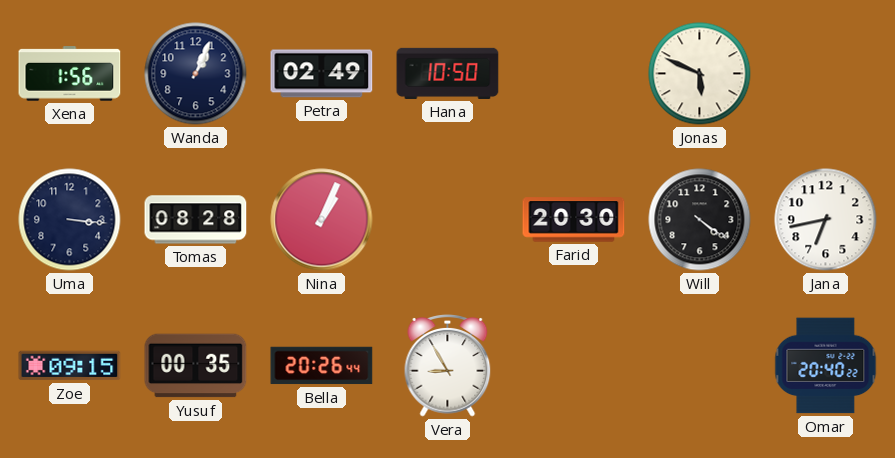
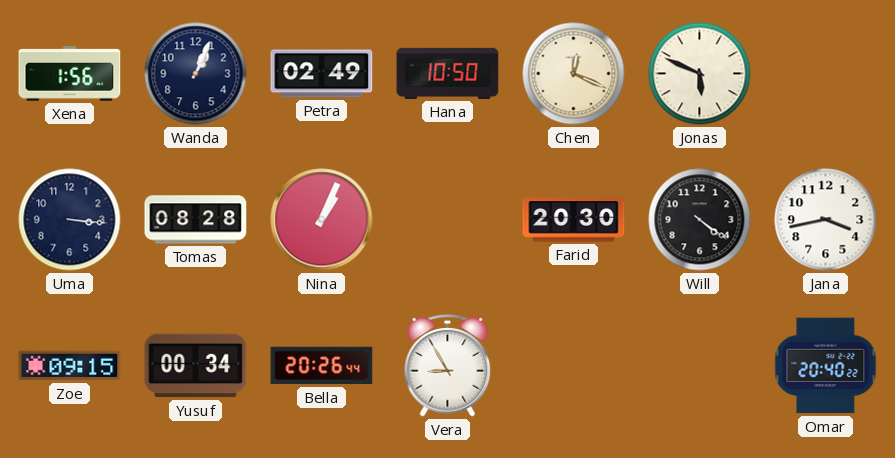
Chen: none -> 12:19
Jana: 6:43 -> 3:43
Yusuf: 00:35 -> 00:34
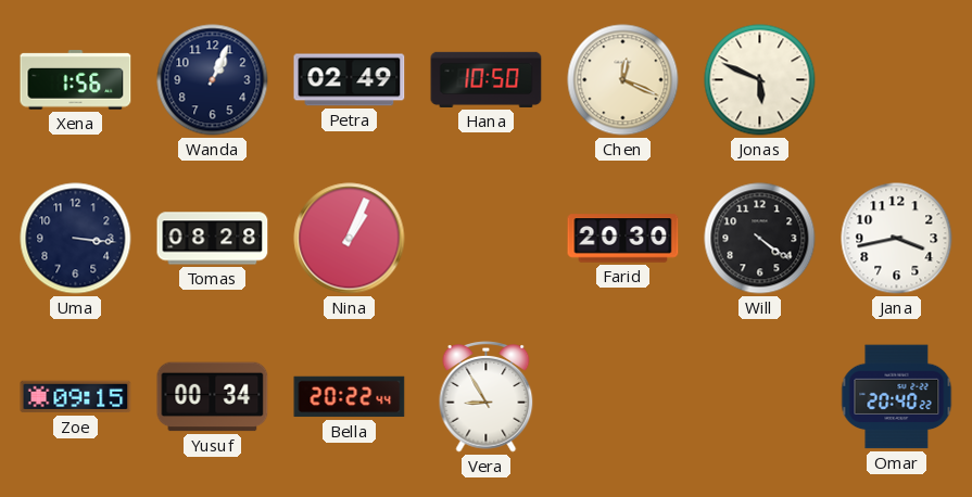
Bella: 20:26 -> 20:22
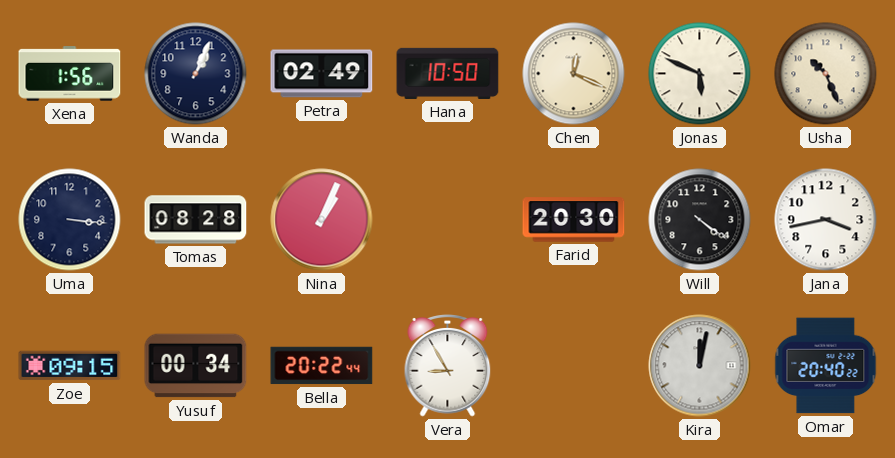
Usha: none -> 10:26
Kira: none -> 12:02
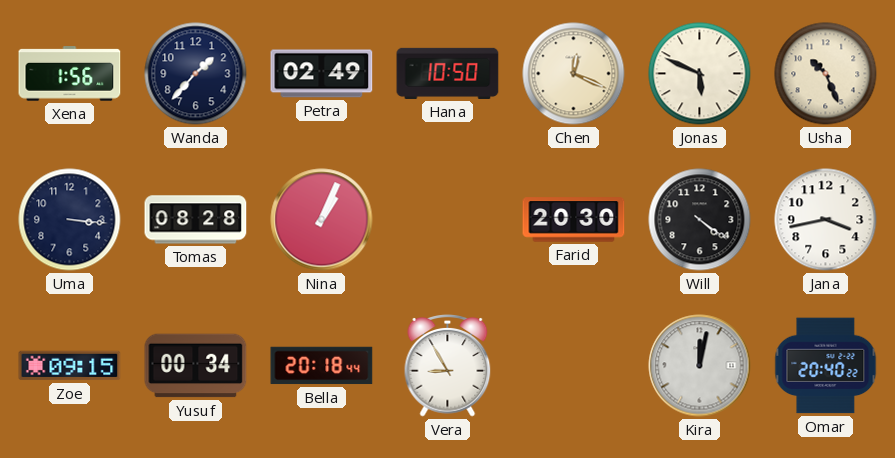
Wanda: 1:04 -> 1:37
Bella: 20:22 -> 20:18
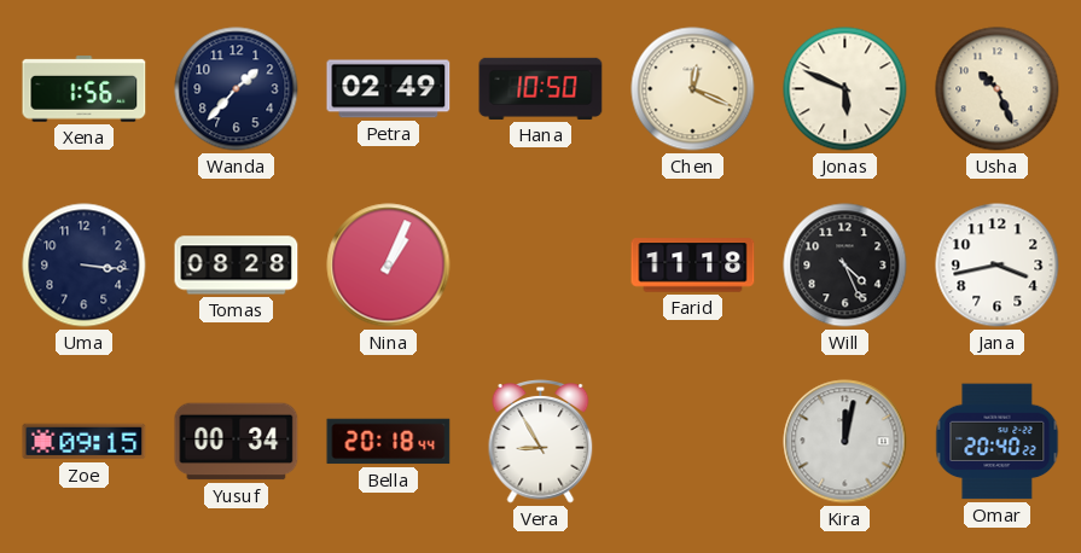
Farid: 20:30 -> 11:18
Will: 4:21 -> 4:26
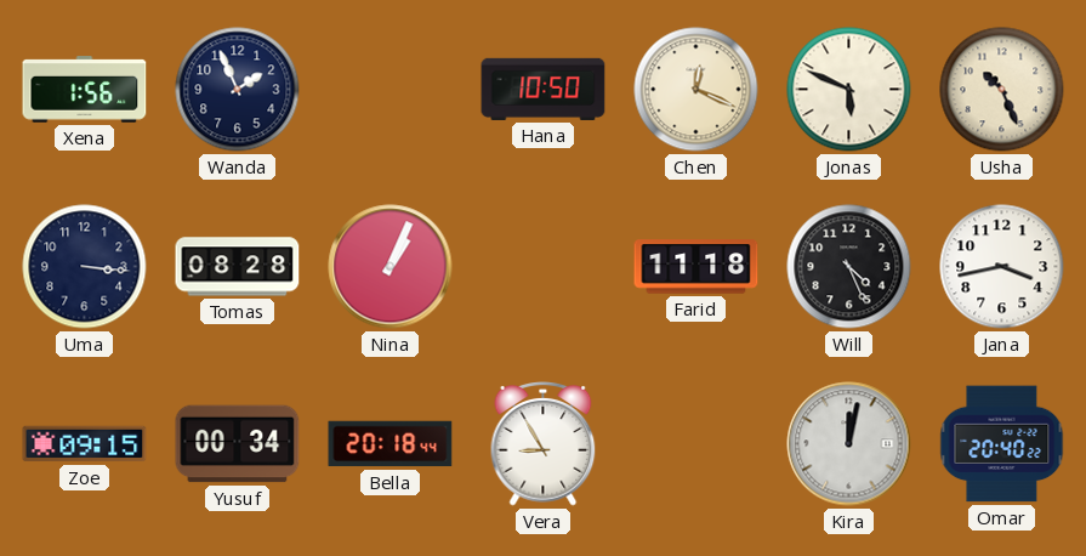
Wanda: 1:37 -> 1:56
Petra: 02:49 -> none
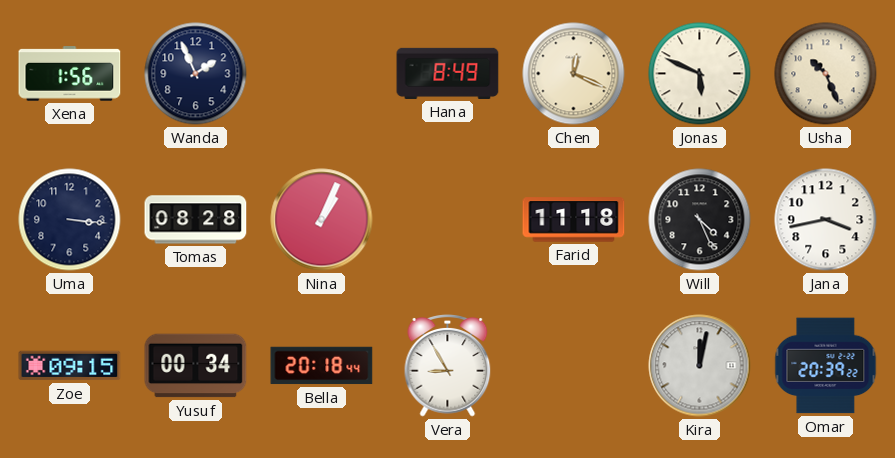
Hana: 10:50 -> 8:49
Omar: 20:40 -> 20:39
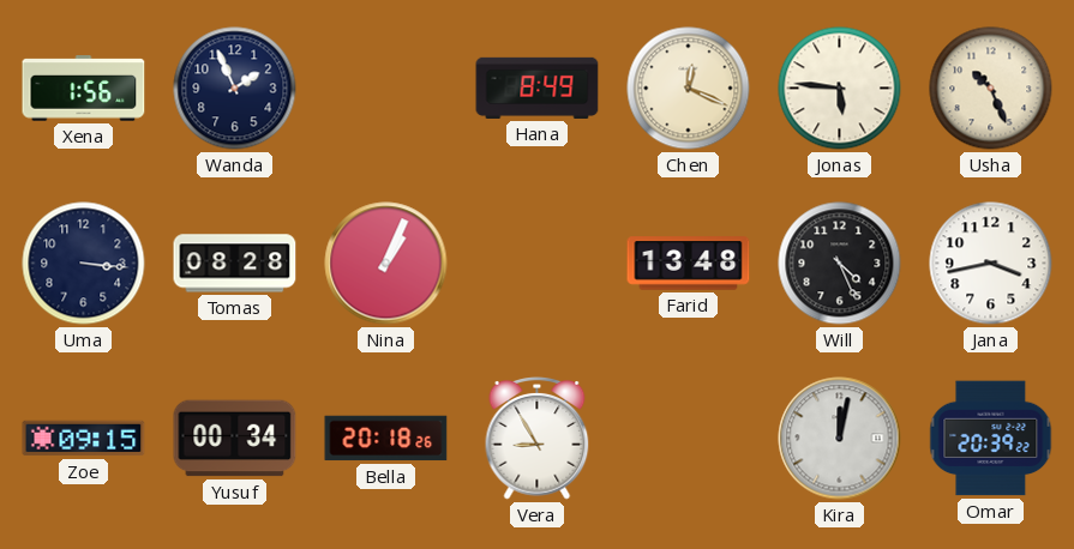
Jonas: 5:49 -> 5:46
Farid: 11:18 -> 13:48
Bella: 20:18:44 -> 20:18:26
